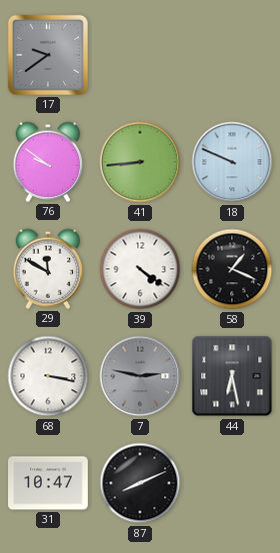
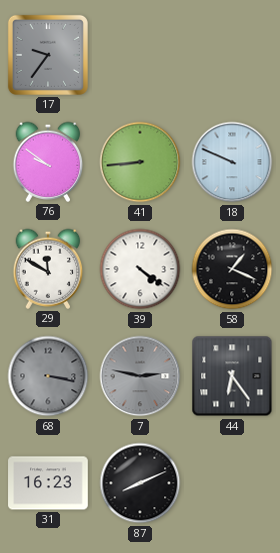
17: 9:39 -> 9:36
68 dial: white -> grey
44: 6:28 -> 6:24
31: 10:47 -> 16:23
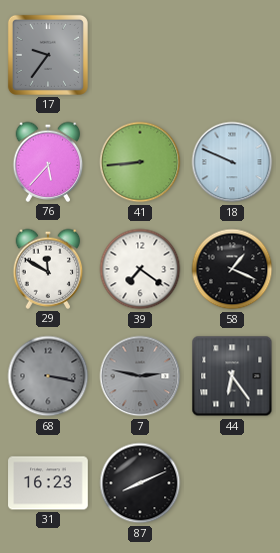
76: 9:51 -> 5:37
39: 4:21 -> 7:21
